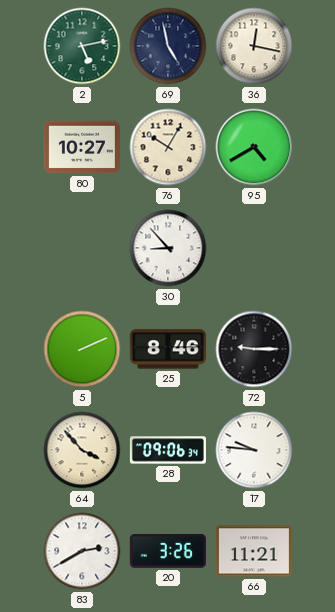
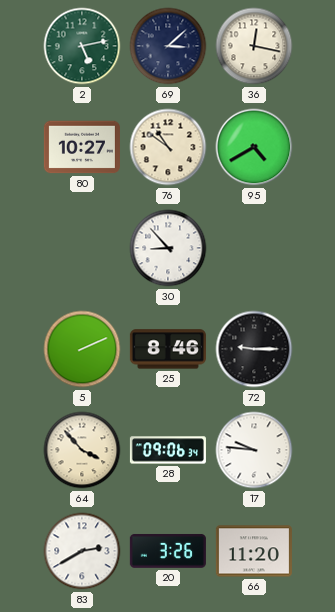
69: 4:58 -> 3:08
76: 10:05 -> 10:51
66: 11:21 -> 11:20
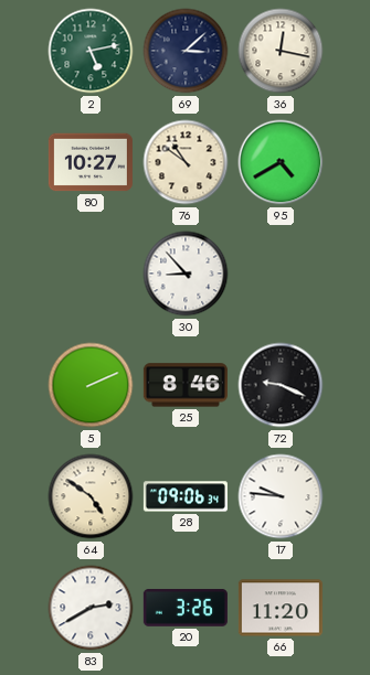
72: 9:15 -> 9:19
64: 3:53 -> 4:51
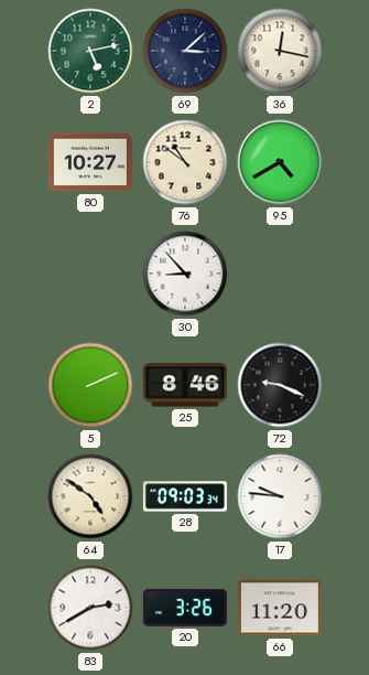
28: 09:06 -> 09:03
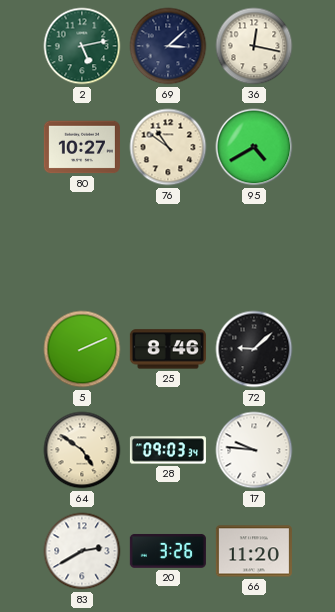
30: 8:53 -> none
72: 9:19 -> 9:08
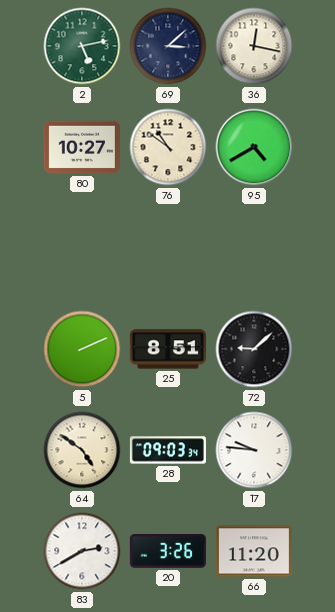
25: 8:46 -> 8:51
